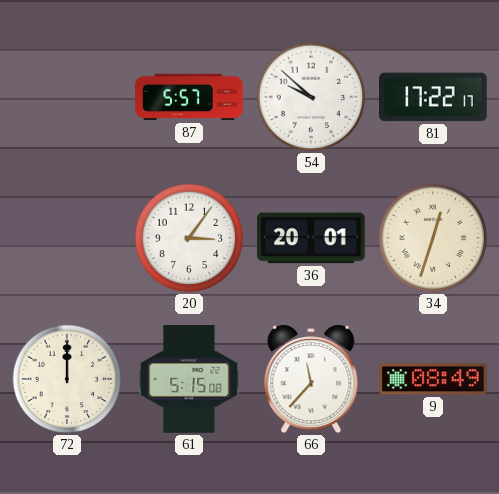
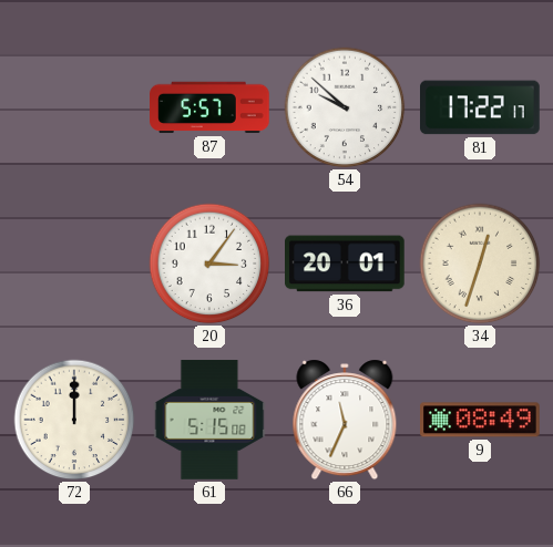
66: 11:37 -> 11:34
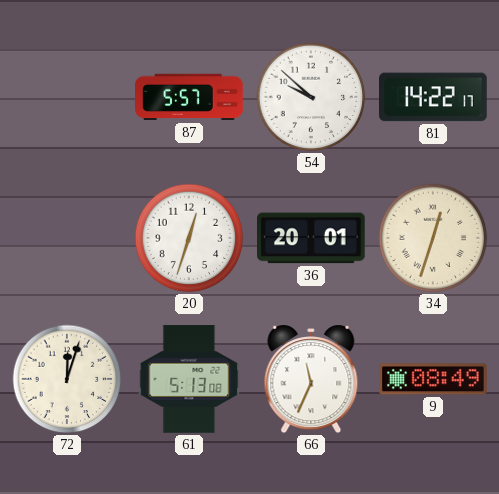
81: 17:22 -> 14:22
20: 3:06 -> 12:33
72: 12:00 -> 12:03
61: 5:15 -> 5:13
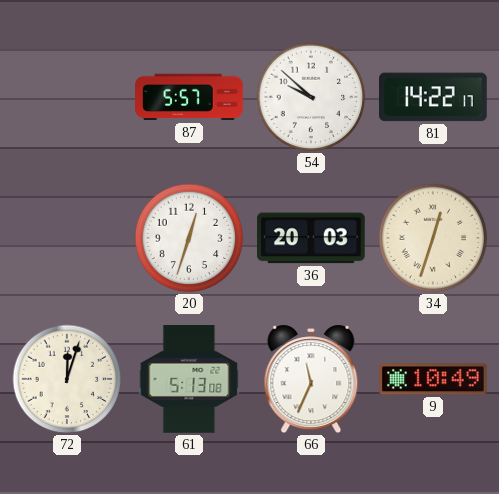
36: 20:01 -> 20:03
9: 08:49 -> 10:49
